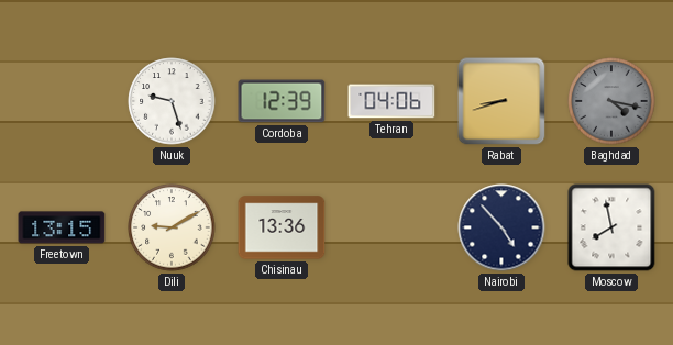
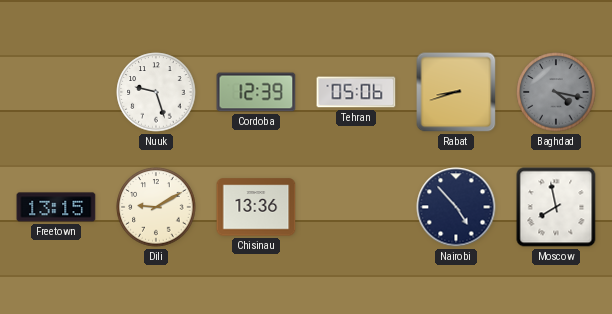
Tehran: 04:06 -> 05:06
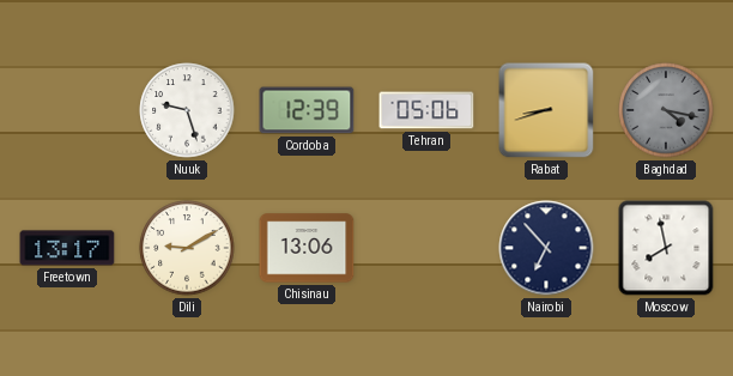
Freetown: 13:15 -> 13:17
Chisinau: 13:36 -> 13:06
Nairobi: 4:53 -> 6:53
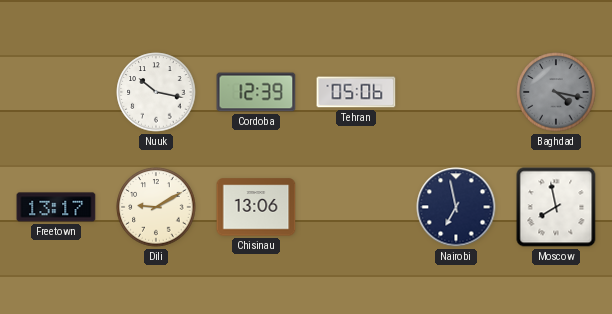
Nuuk: 9:27 -> 10:17
Rabat: 8:42 -> none
Nairobi: 6:53 -> 6:58
